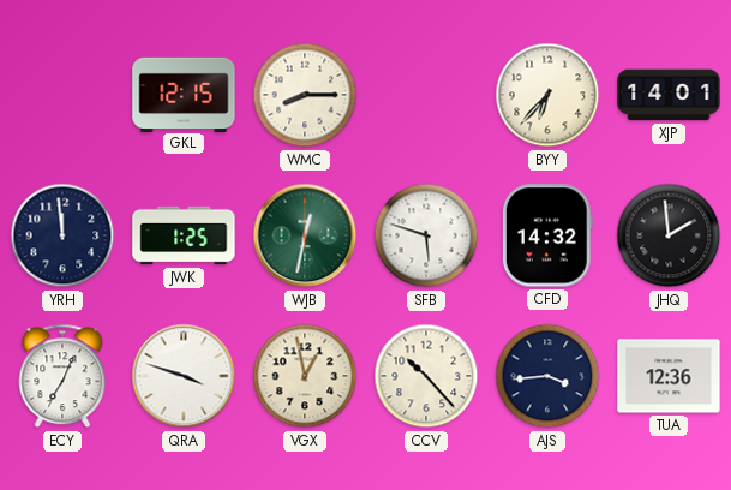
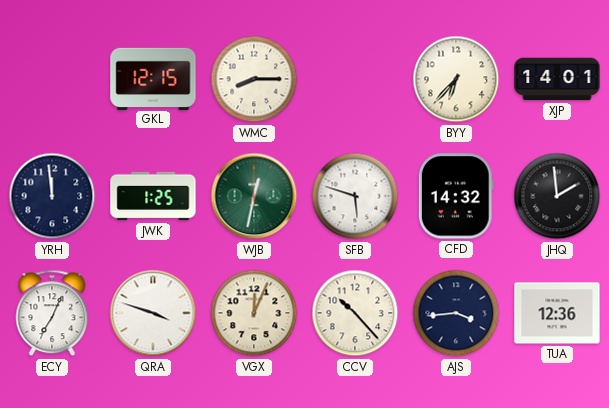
VGX: 12:58 -> 12:04
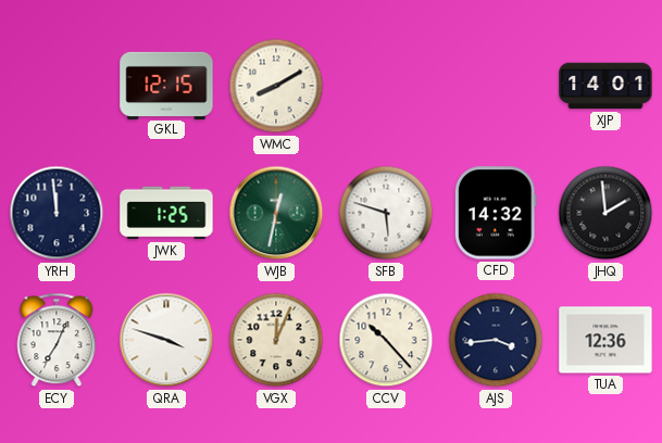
WMC: 8:15 -> 8:10
BYY: 6:37 -> none
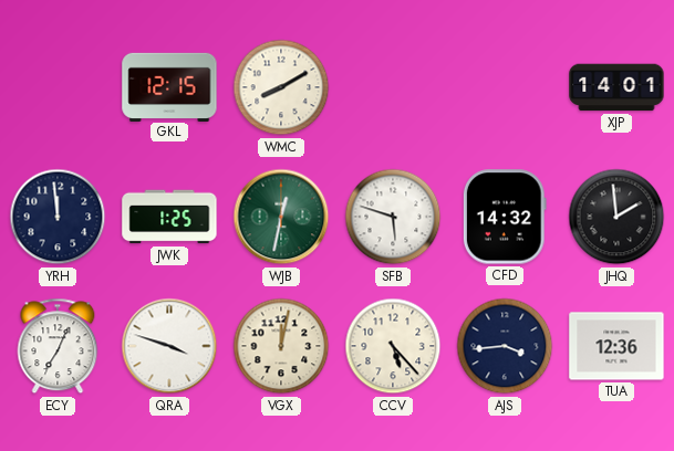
VGX: 12:04 -> 12:02
CCV: 10:23 -> 5:23
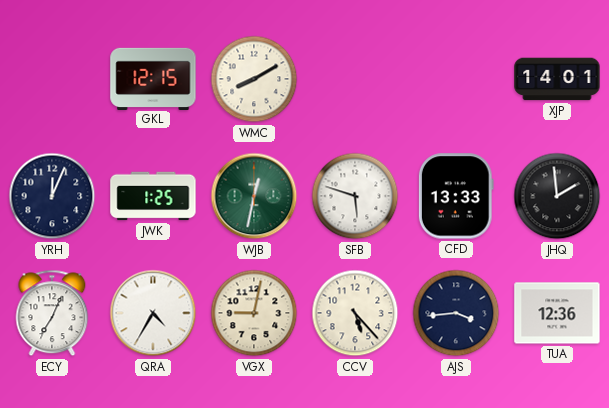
YRH: 11:59 -> 12:04
CFD: 14:32 -> 13:33
QRA: 3:48 -> 4:35
VGX: 12:02 -> 9:02
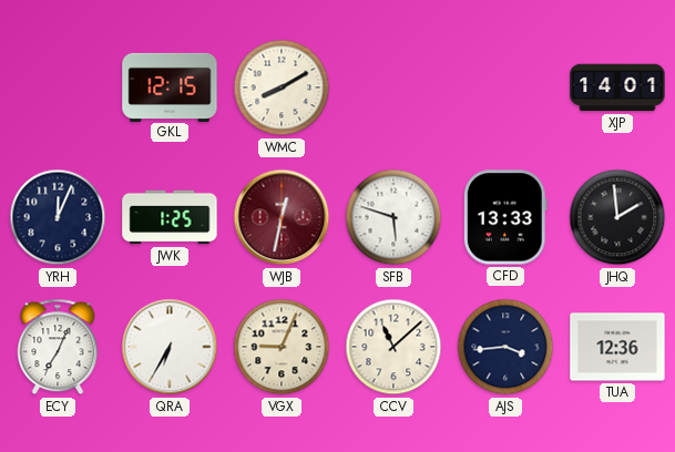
WJB dial: green -> burgundy
QRA: 4:35 -> 6:35
VGX: 9:02 -> 9:04
CCV: 5:23 -> 11:08
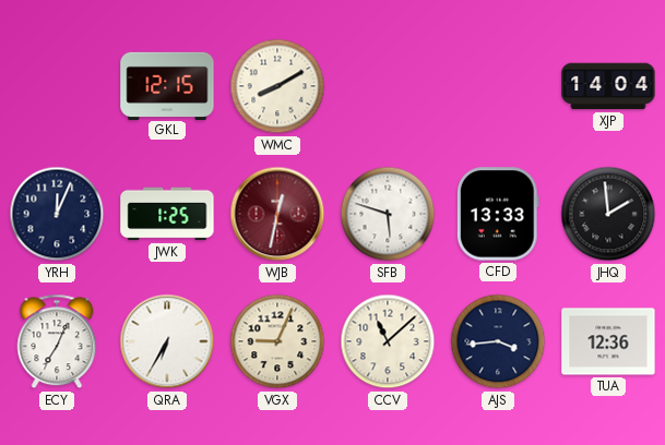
XJP: 14:01 -> 14:04
